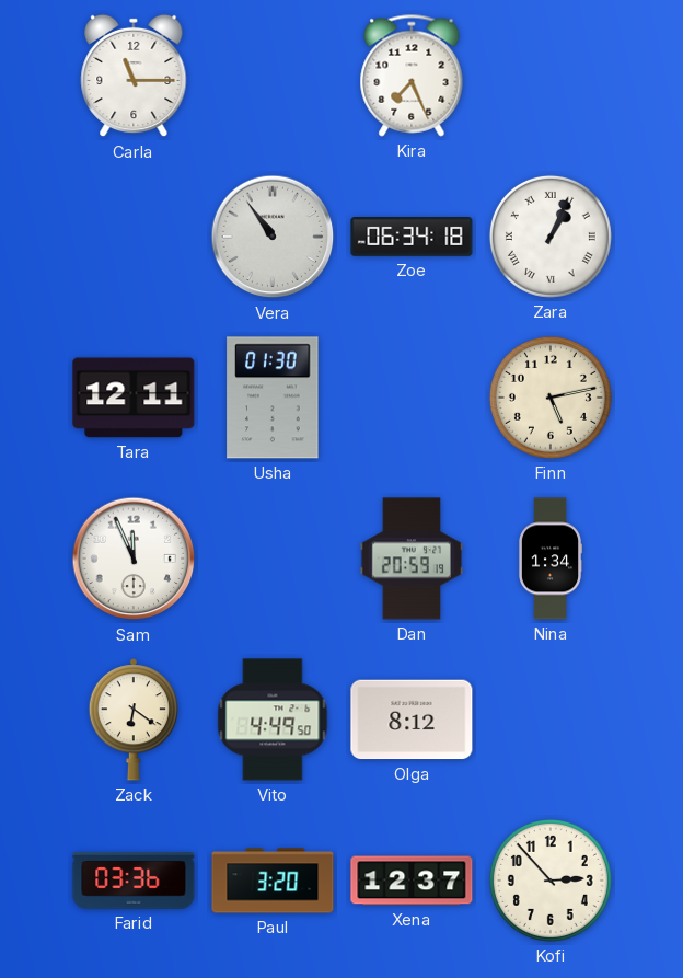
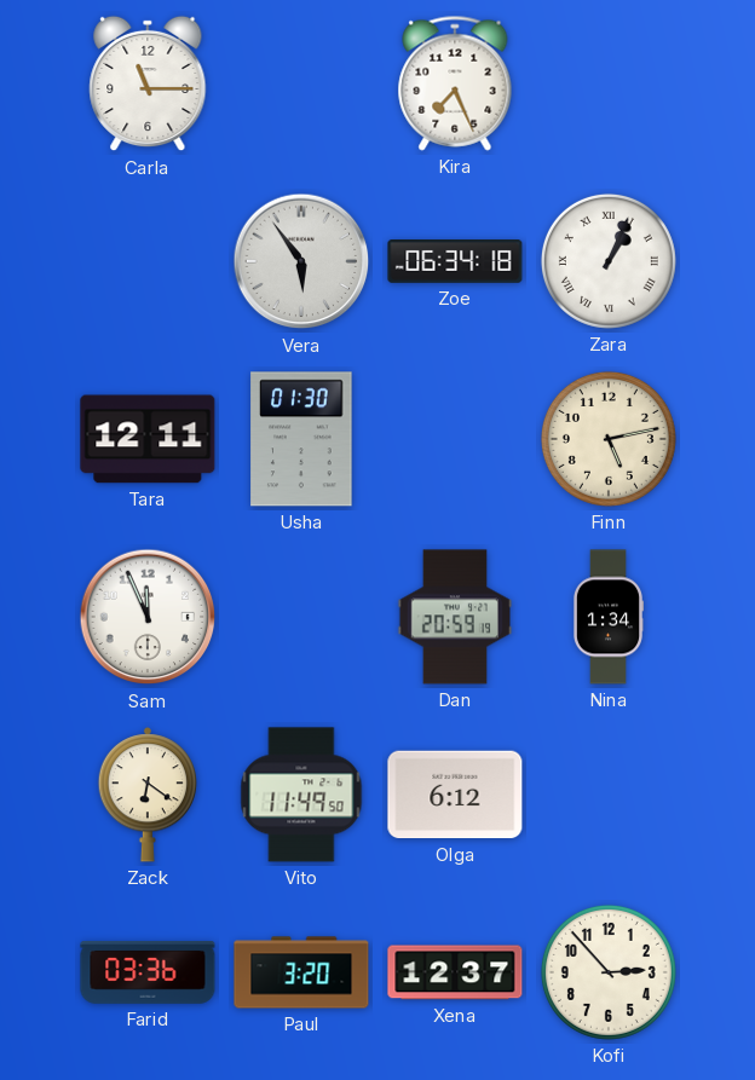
Vera: 10:54 -> 5:54
Vito: 4:49 -> 11:49
Olga: 8:12 -> 6:12
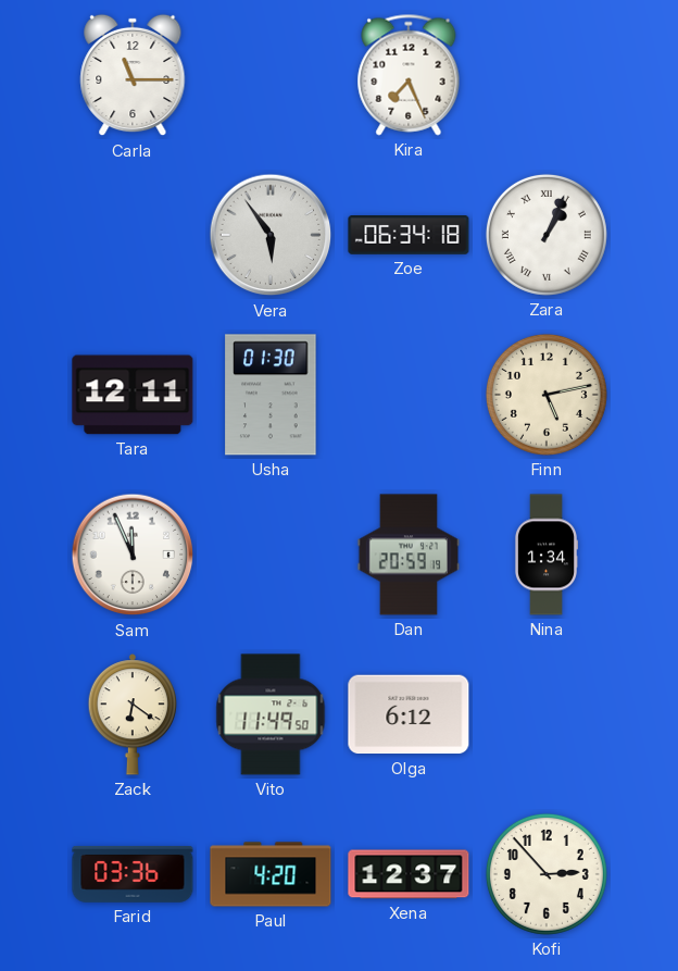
Paul: 3:20 -> 4:20
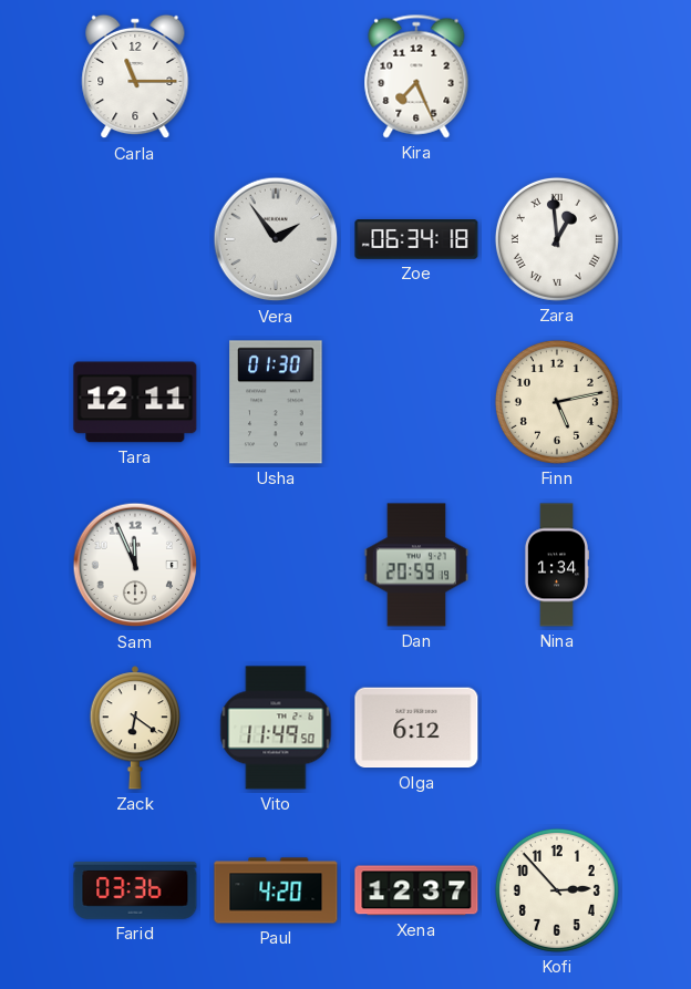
Vera: 5:54 -> 1:54
Zara: 1:04 -> 12:59
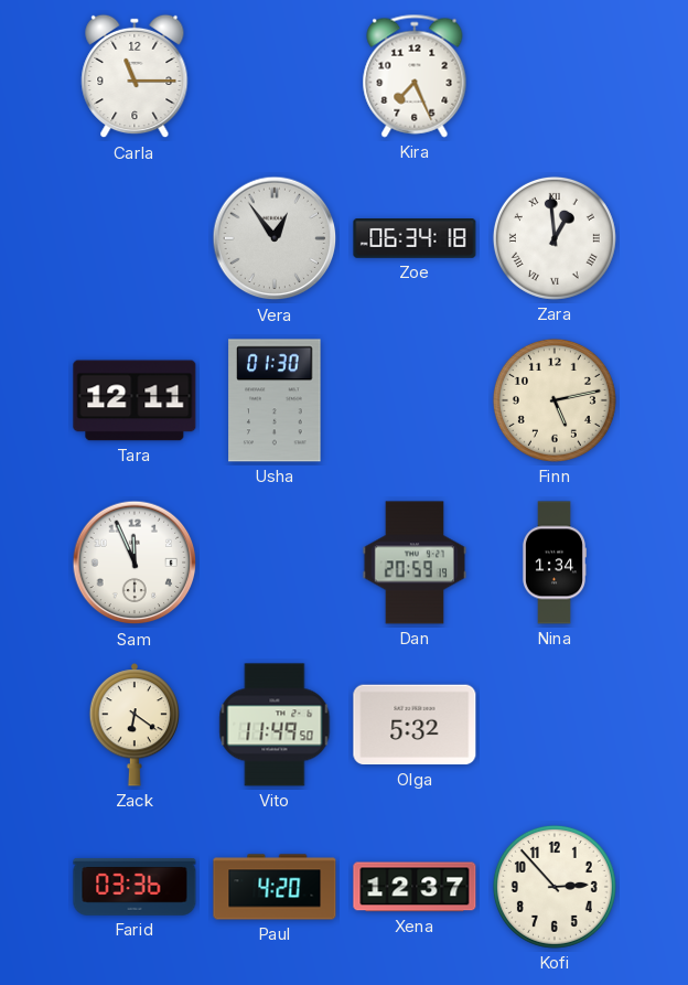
Vera: 1:54 -> 12:54
Olga: 6:12 -> 5:32
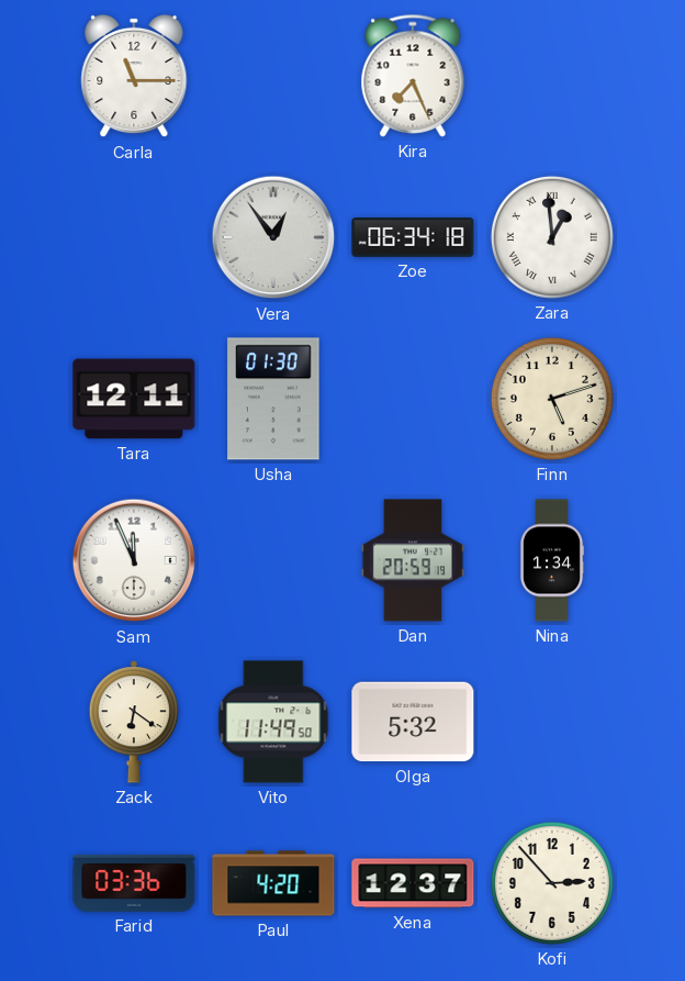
Finn: 5:13 -> 5:12
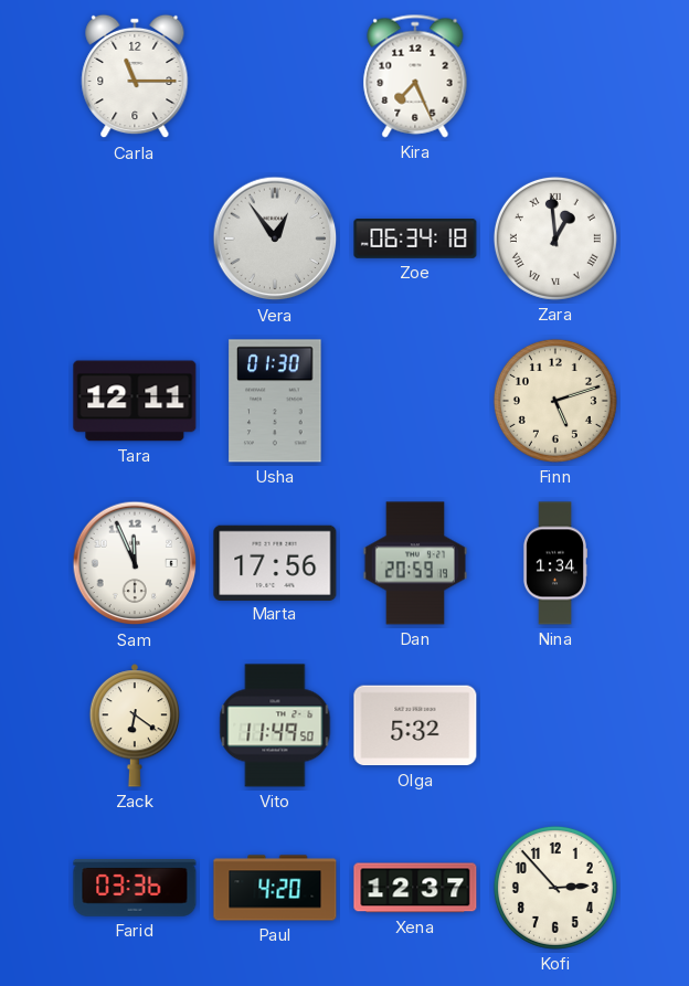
Marta: none -> 17:56
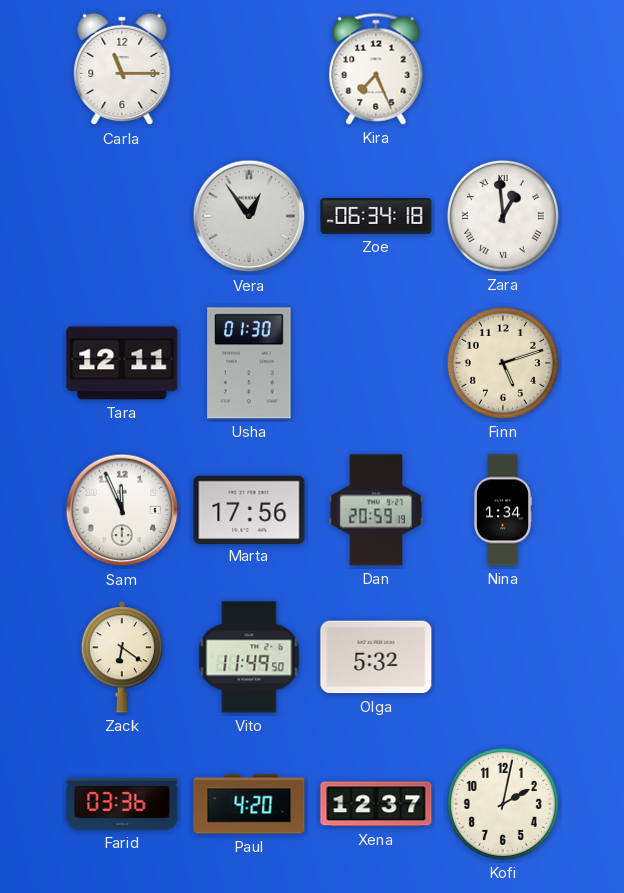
Kofi: 2:53 -> 2:02
